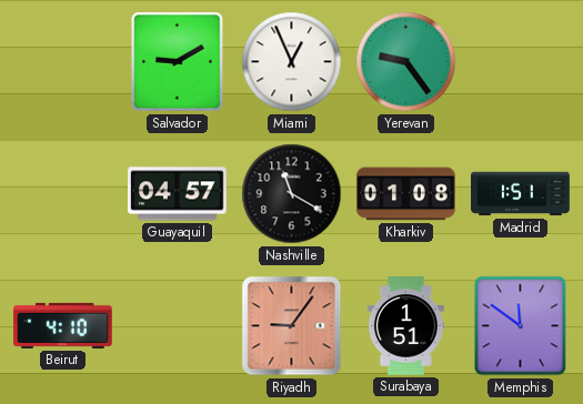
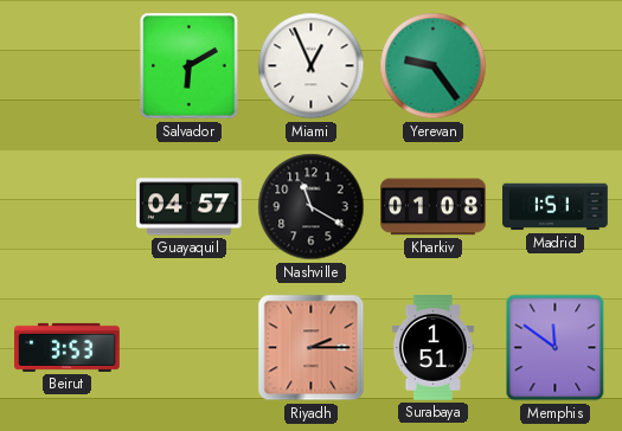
Salvador: 9:10 -> 6:10
Beirut: 4:10 -> 3:53
Riyadh: 9:06 -> 2:15
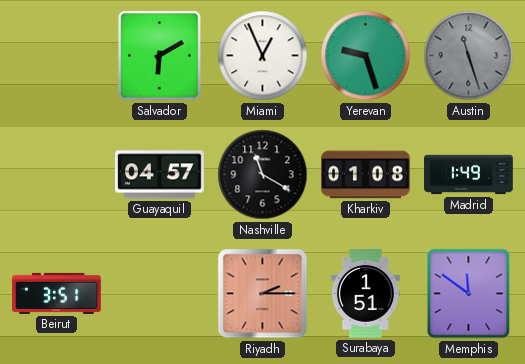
Yerevan: 9:24 -> 9:27
Austin: none -> 11:27
Madrid: 1:51 -> 1:49
Beirut: 3:53 -> 3:51
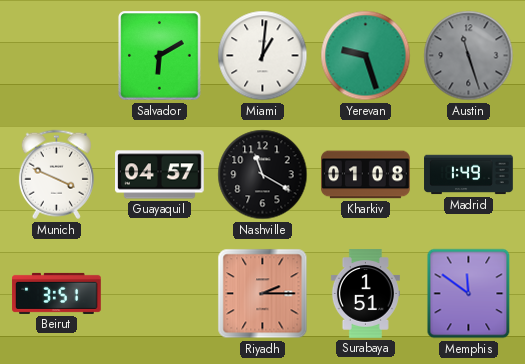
Miami: 12:56 -> 1:01
Munich: none -> 3:49
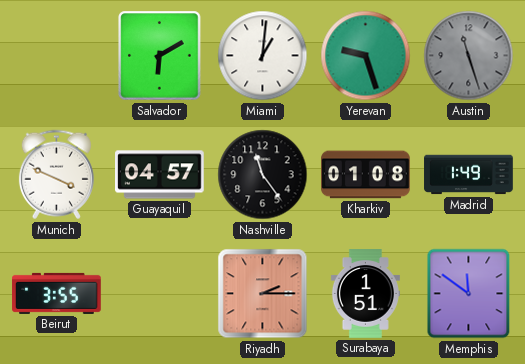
Nashville: 11:20 -> 11:24
Beirut: 3:51 -> 3:55
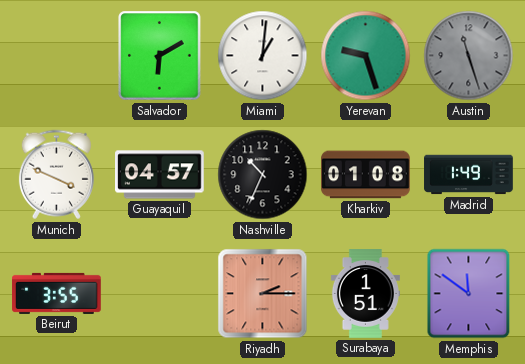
Nashville: 11:24 -> 10:34
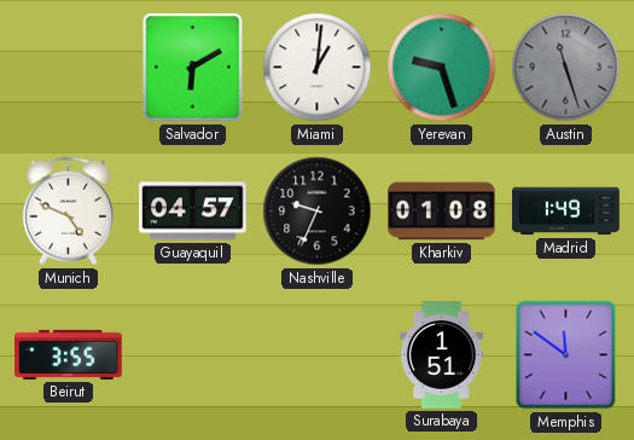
Munich: 3:49 -> 4:49
Nashville: 10:34 -> 9:34
Riyadh: 2:15 -> none
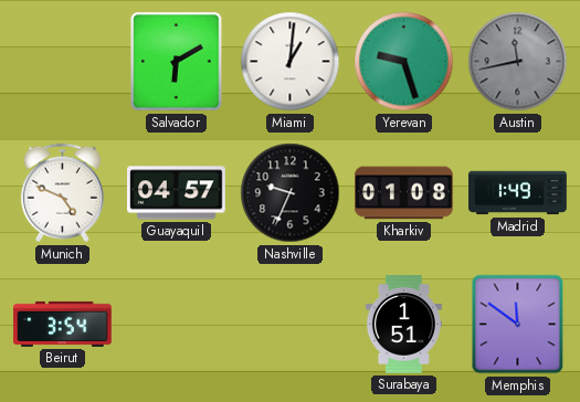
Austin: 11:27 -> 11:43
Beirut: 3:55 -> 3:54
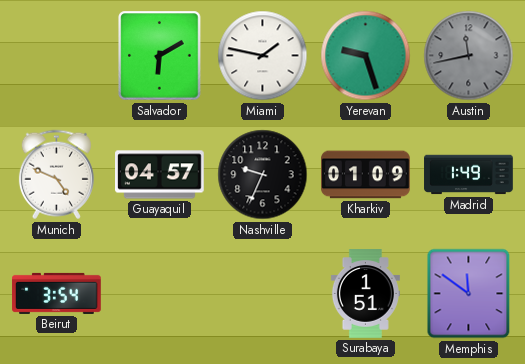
Miami: 1:01 -> 1:47
Kharkiv: 01:08 -> 01:09
